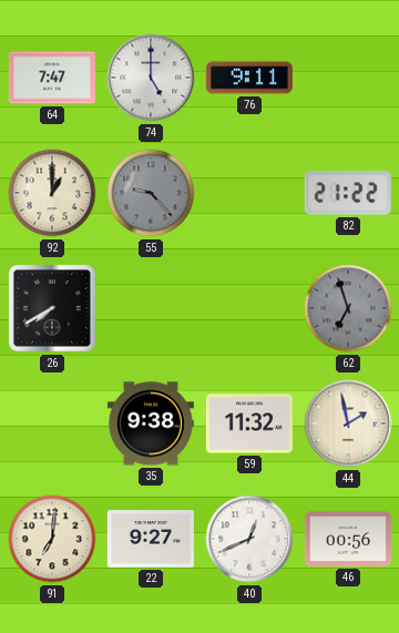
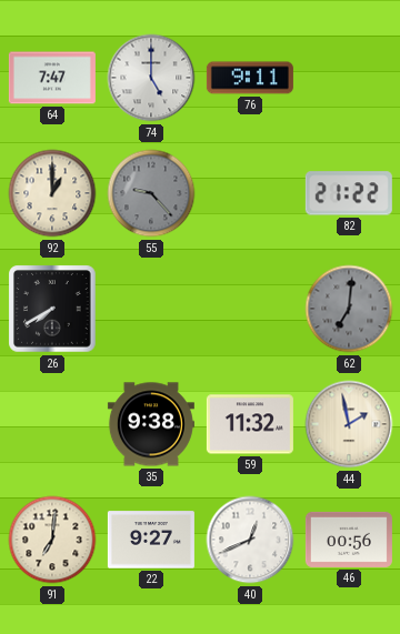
62: 6:57 -> 7:01
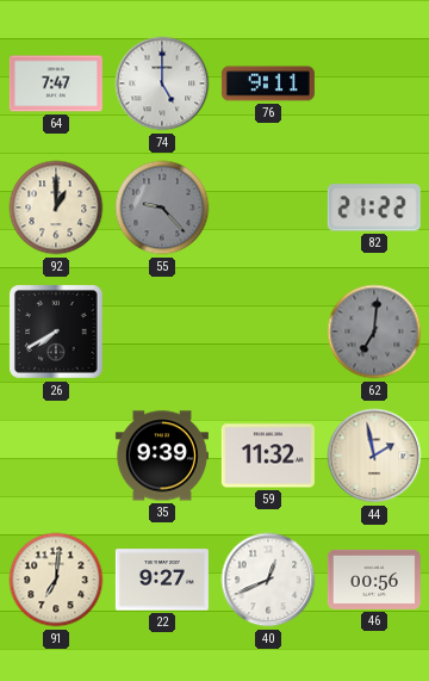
35: 9:38 -> 9:39
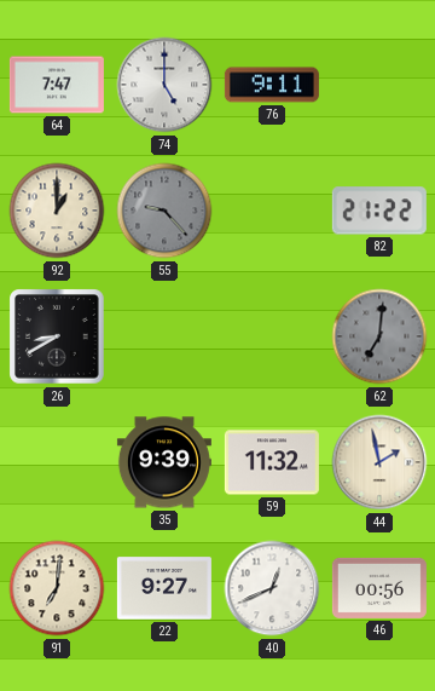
26: 7:40 -> 8:40
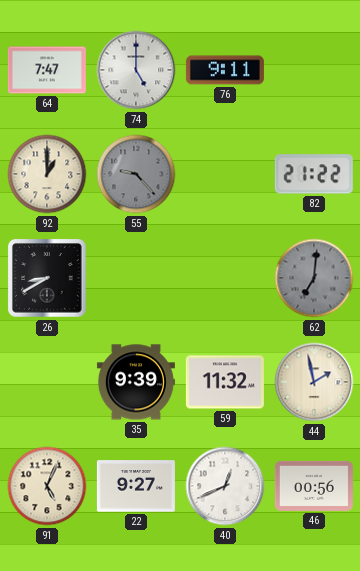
91: 7:01 -> 5:04
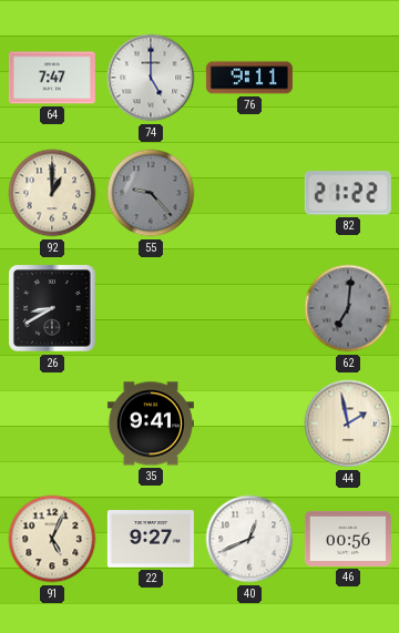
35: 9:39 -> 9:41
59: 11:32 -> none
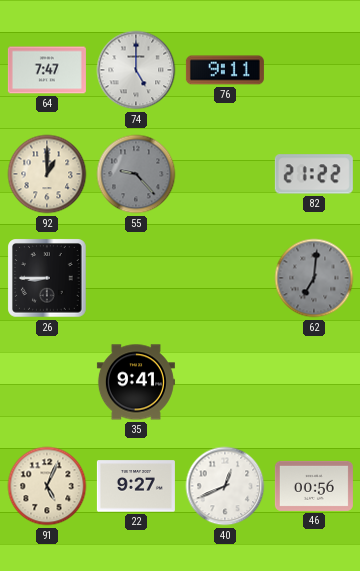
26: 8:40 -> 8:45
44: 1:58 -> none
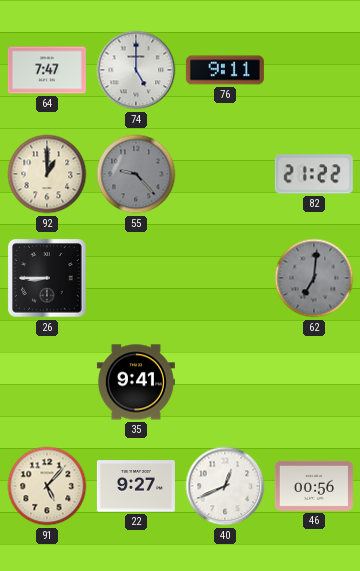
91: 5:04 -> 5:07
